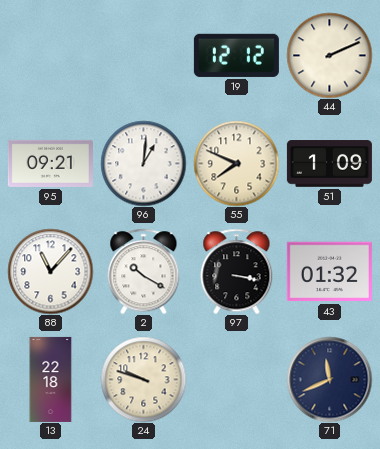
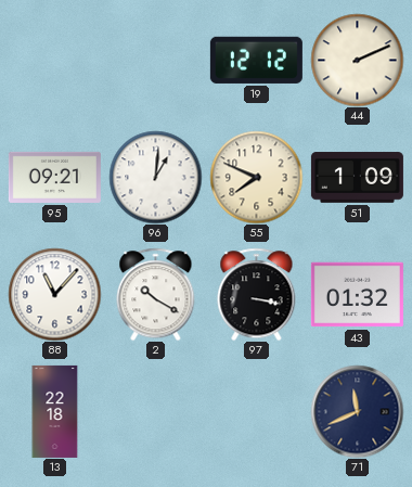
24: 9:48 -> none
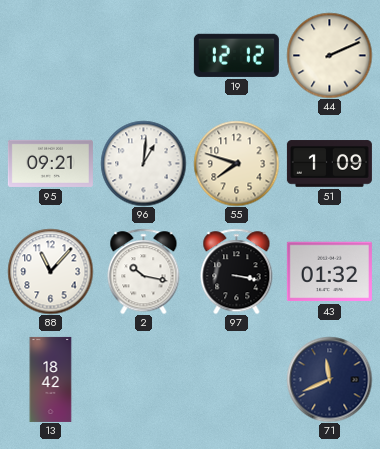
55: 7:49 -> 7:48
2: 10:20 -> 10:17
13: 22:18 -> 18:42
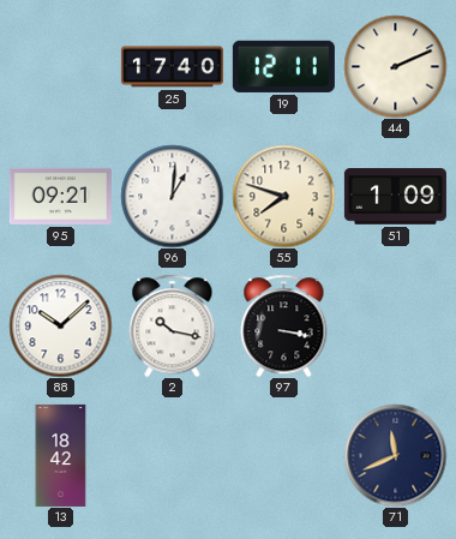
25: none -> 17:40
19: 12:12 -> 12:11
88: 11:07 -> 10:08
43: 01:32 -> none
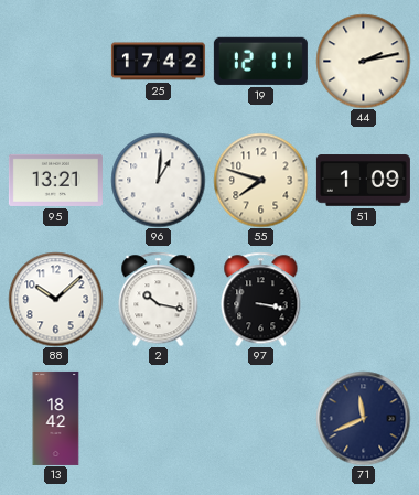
25: 17:40 -> 17:42
44: 2:11 -> 2:13
95: 09:21 -> 13:21
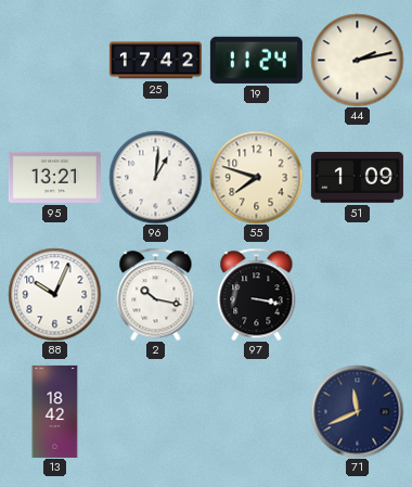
19: 12:11 -> 11:24
88: 10:08 -> 10:04
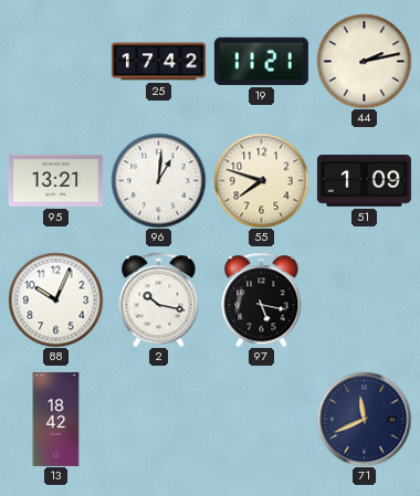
19: 11:24 -> 11:21
97: 3:17 -> 5:17
